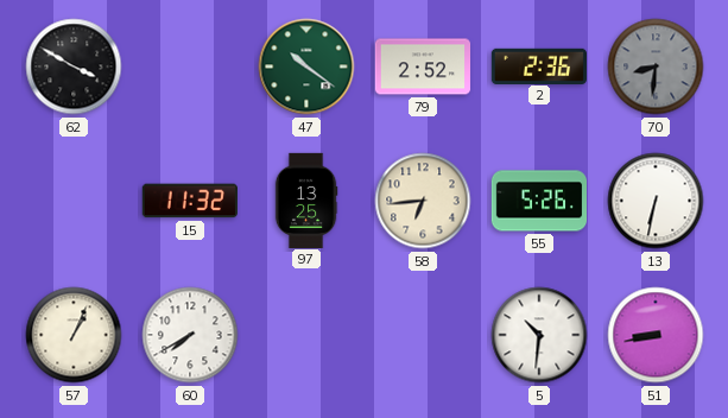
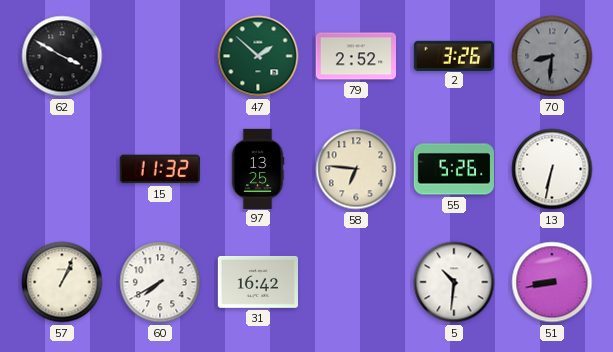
47: 10:21 -> 1:52
2: 2:36 -> 3:26
58: 6:44 -> 6:46
31: none -> 16:42
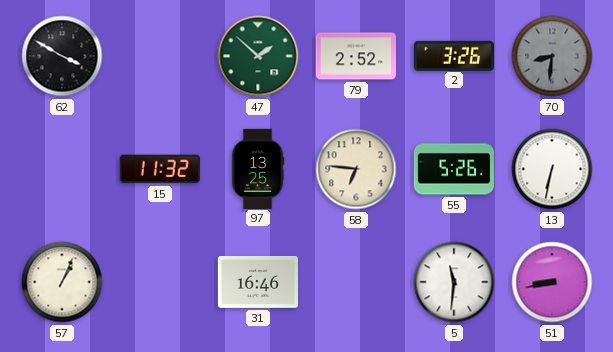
60: 7:40 -> none
31: 16:42 -> 16:46
5: 10:31 -> 11:31
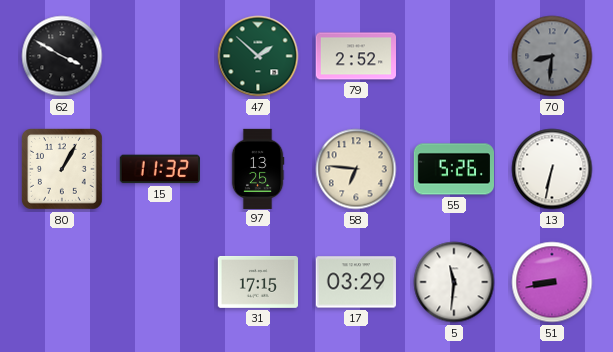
2: 3:26 -> none
80: none -> 1:05
57: 1:04 -> none
31: 16:46 -> 17:15
17: none -> 03:29
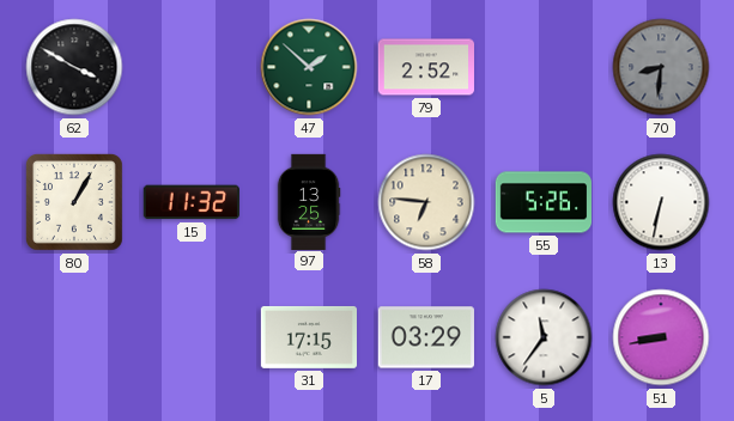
5: 11:31 -> 11:36
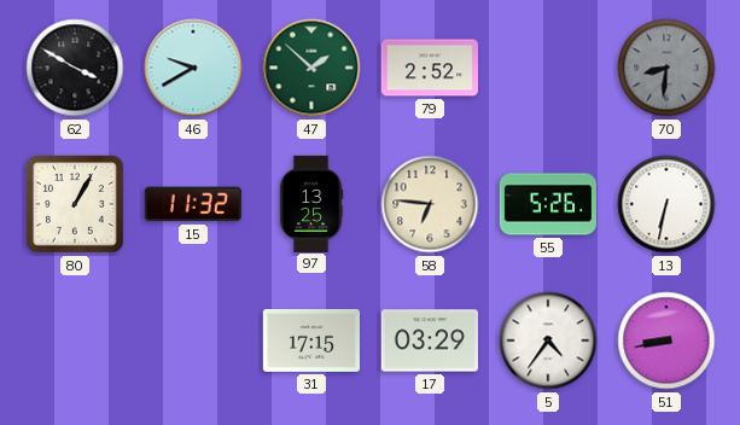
46: none -> 9:40
5: 11:36 -> 4:36
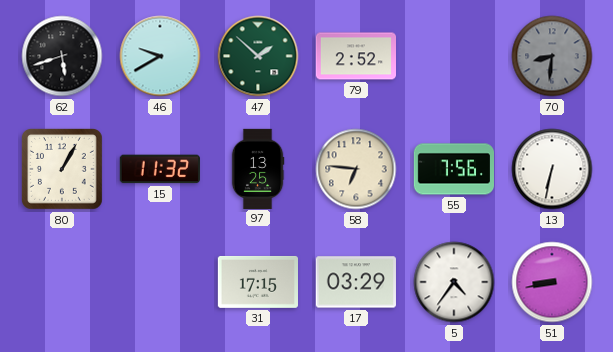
62: 3:50 -> 5:42
55: 5:26 -> 7:56
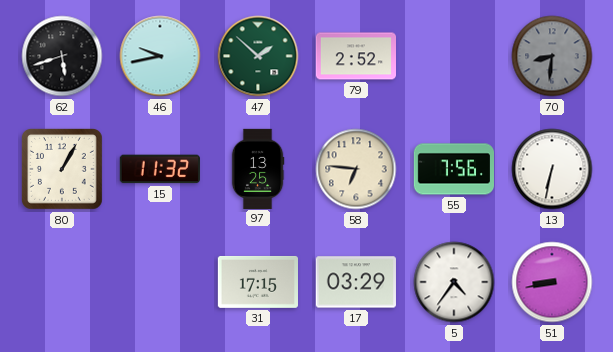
46: 9:40 -> 9:43
